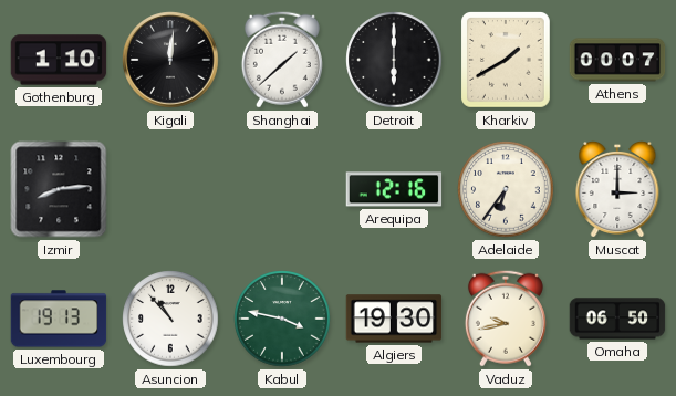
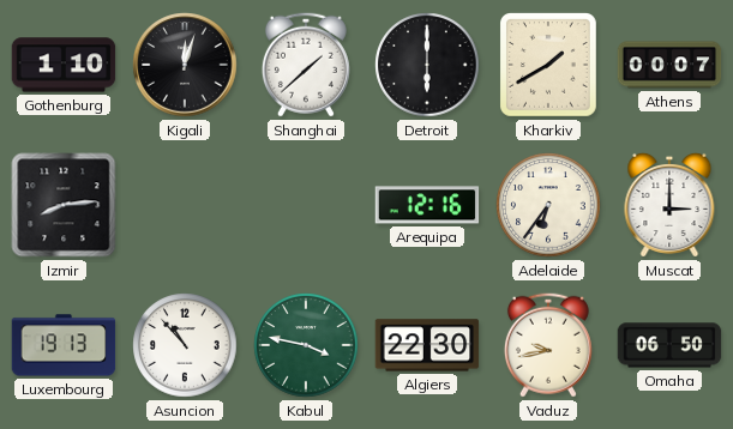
Kigali: 12:01 -> 12:03
Algiers: 19:30 -> 22:30
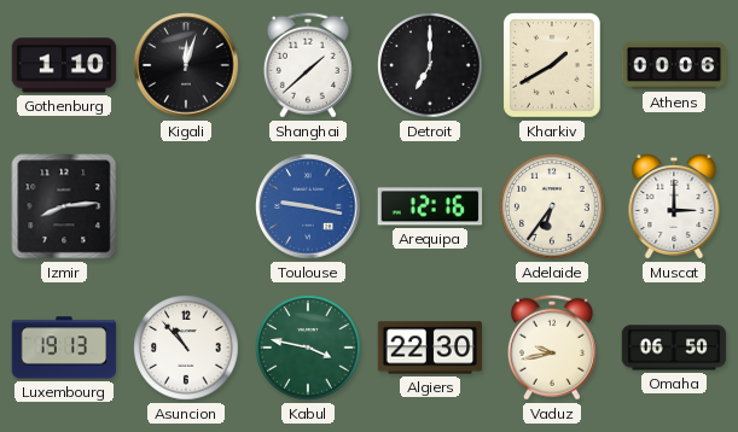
Detroit: 6:00 -> 7:00
Athens: 00:07 -> 00:06
Toulouse: none -> 9:17
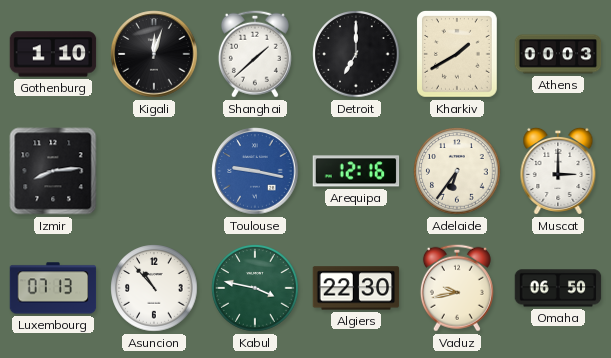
Athens: 00:06 -> 00:03
Luxembourg: 19:13 -> 07:13
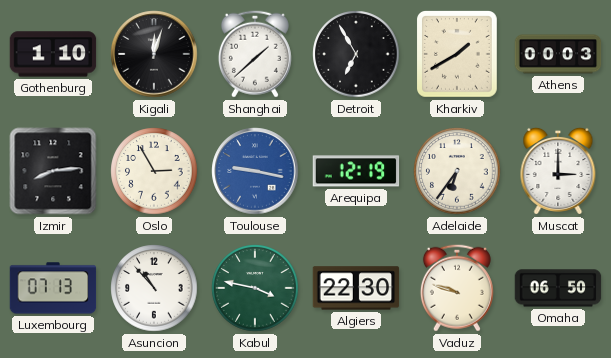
Detroit: 7:00 -> 6:55
Oslo: none -> 2:55
Arequipa: 12:16 -> 12:19
Vaduz: 9:43 -> 9:48
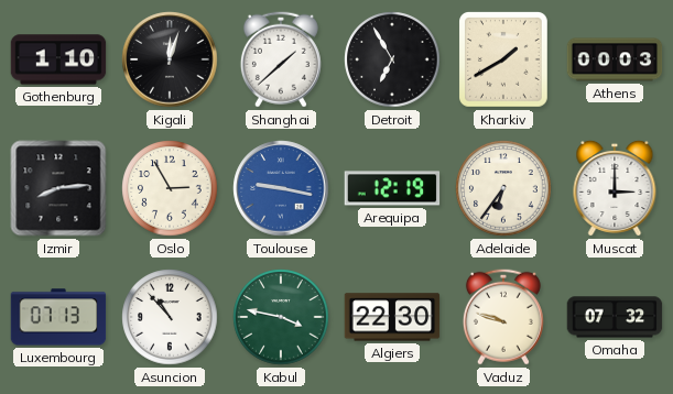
Omaha: 06:50 -> 07:32
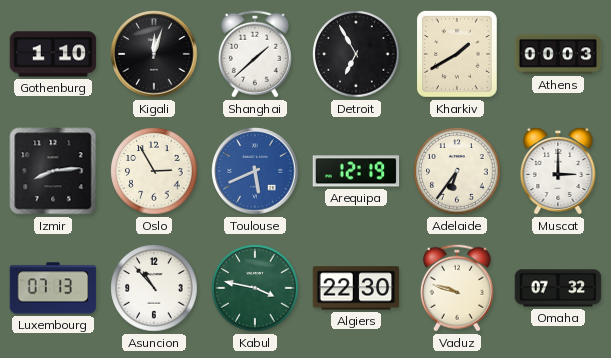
Toulouse: 9:17 -> 5:41
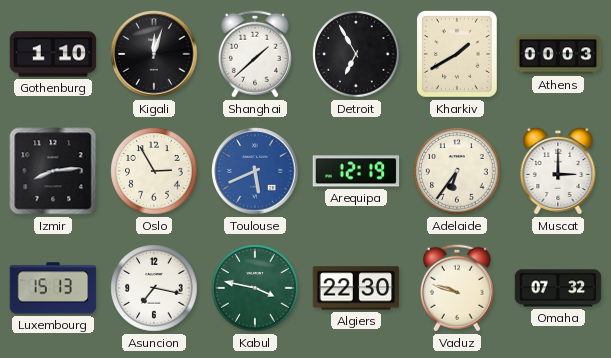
Luxembourg: 07:13 -> 15:13
Asuncion: 10:53 -> 7:17
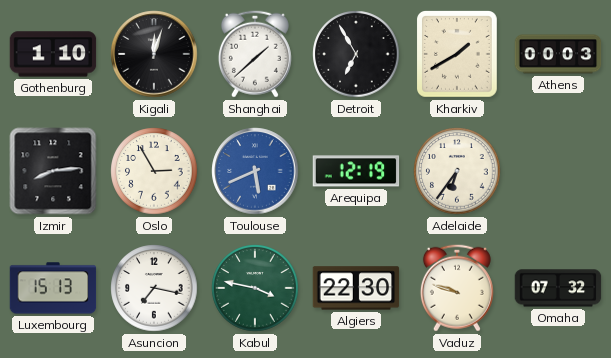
Muscat: 3:00 -> none
